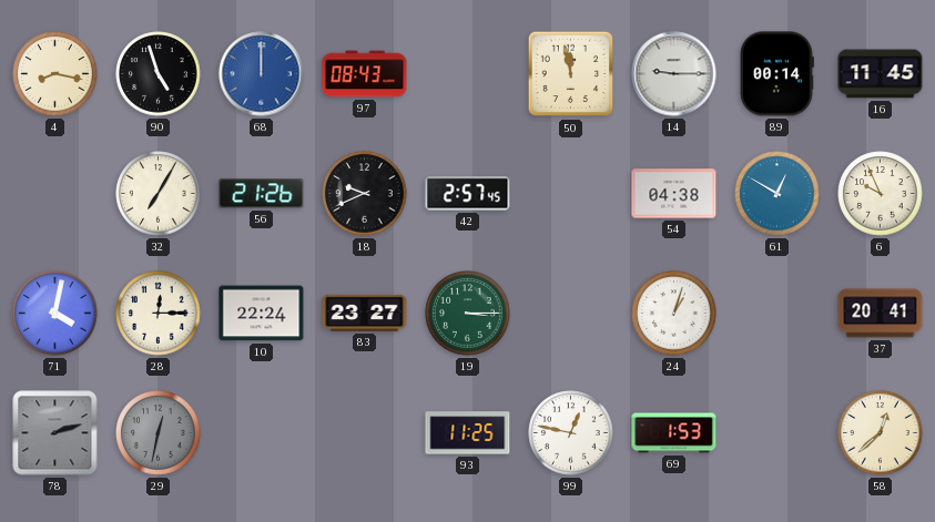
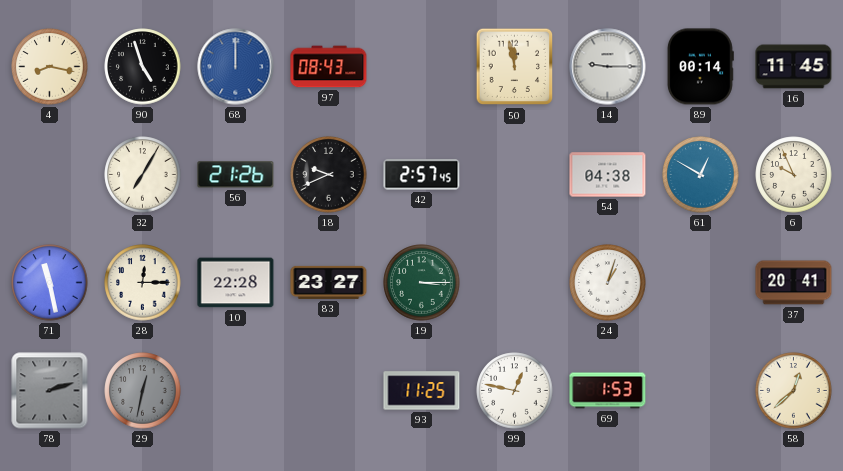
71: 4:02 -> 11:28
10: 22:24 -> 22:28
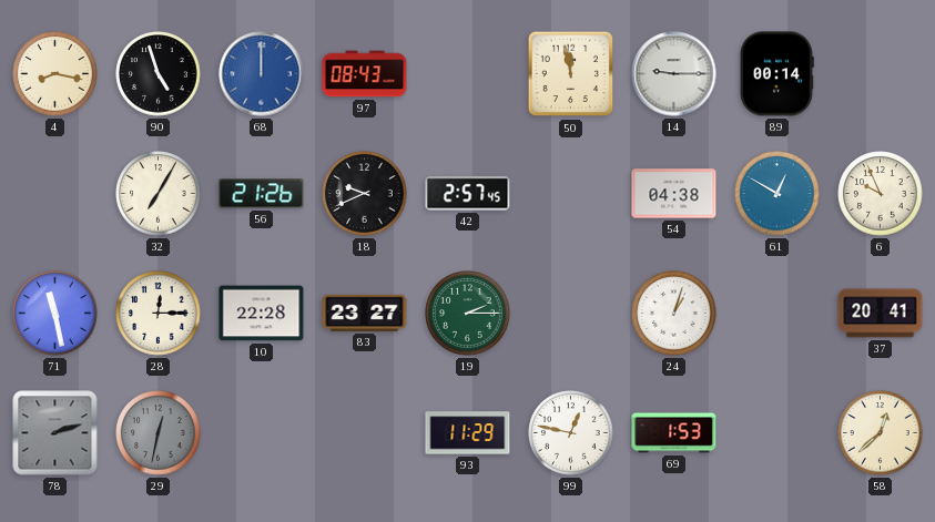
16: 11:45 -> none
19: 3:15 -> 2:15
93: 11:25 -> 11:29
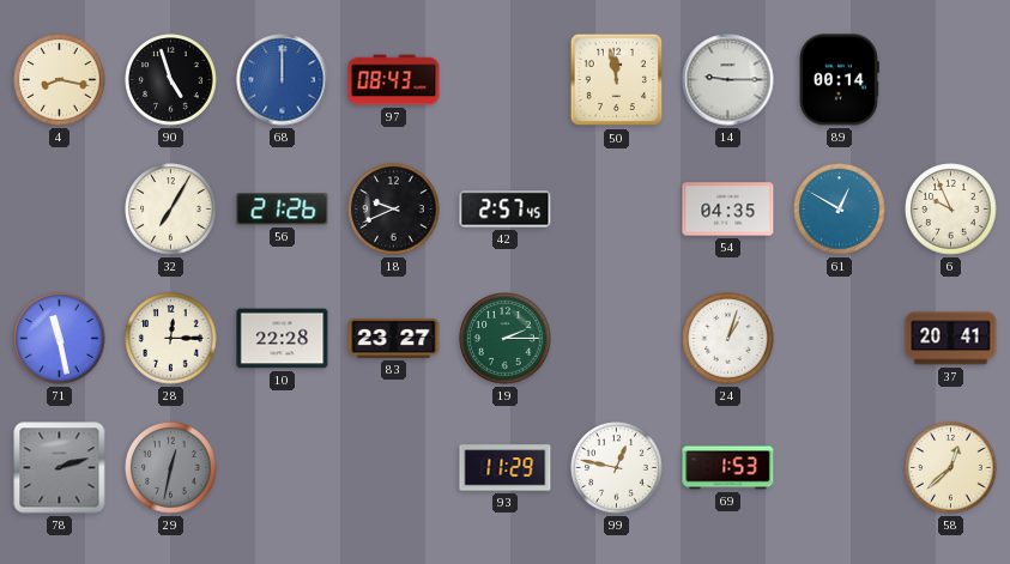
54: 04:38 -> 04:35
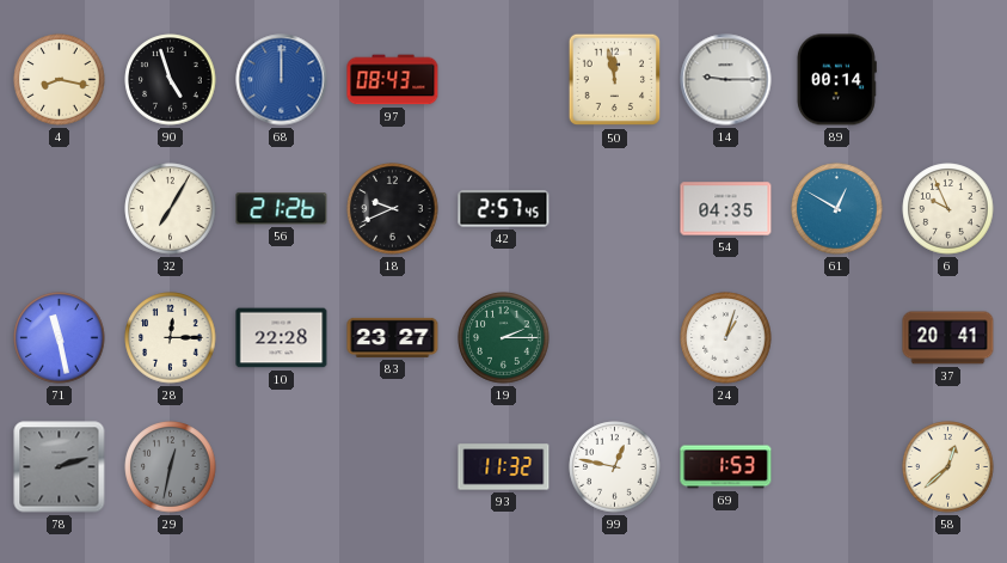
93: 11:29 -> 11:32
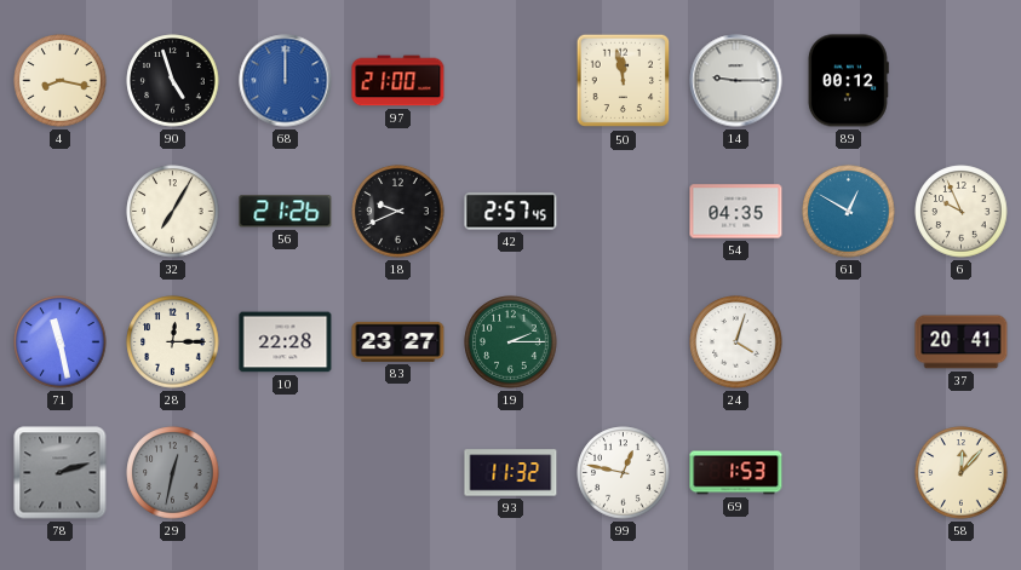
97: 08:43 -> 21:00
89: 00:14 -> 00:12
24: 1:03 -> 4:03
58: 12:38 -> 12:07
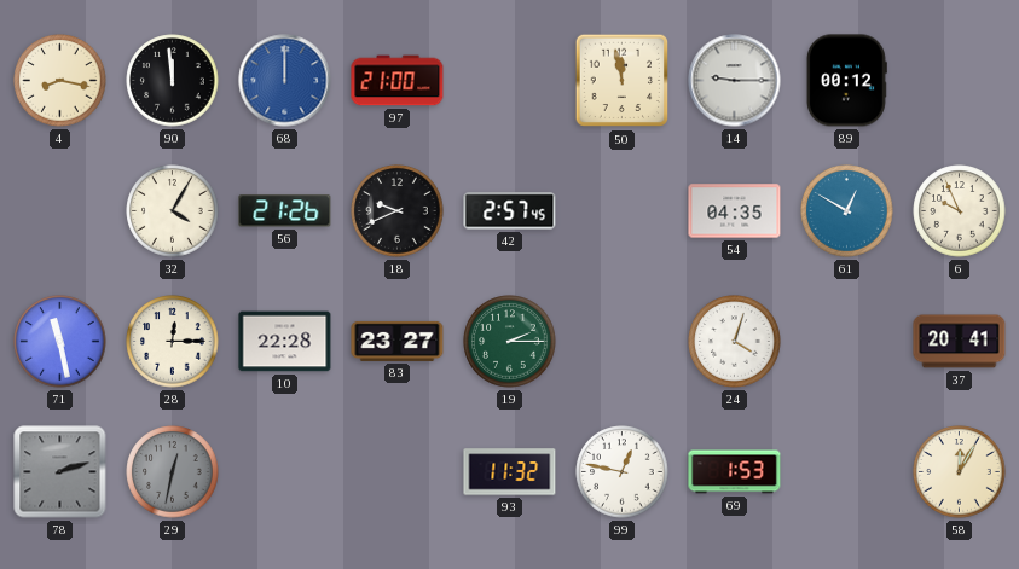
90: 4:57 -> 11:59
32: 7:05 -> 4:05
58: 12:07 -> 12:05
